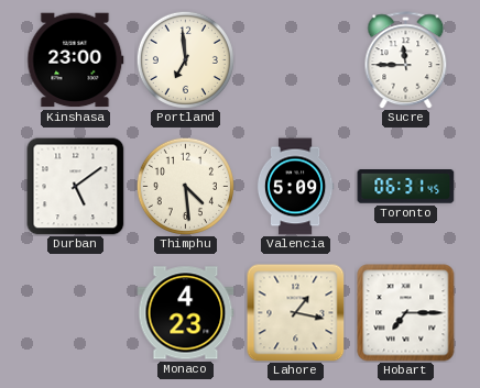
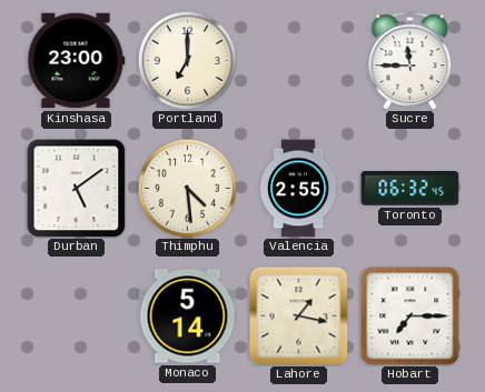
Portland: 6:59 -> 7:00
Valencia: 5:09 -> 2:55
Toronto: 06:31 -> 06:32
Monaco: 4:23 -> 5:14
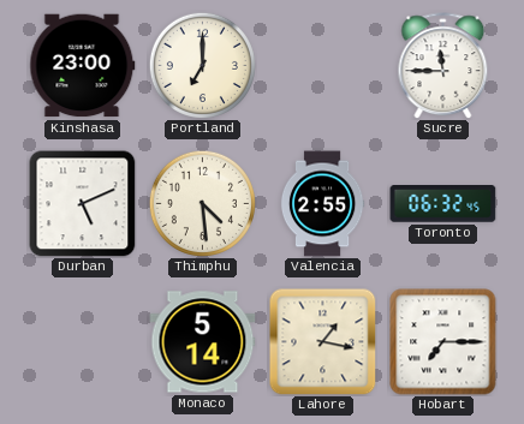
Durban: 5:09 -> 5:11
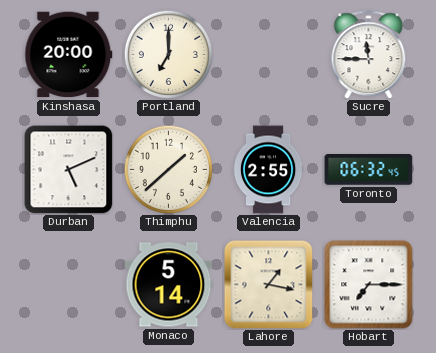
Kinshasa: 23:00 -> 20:00
Thimphu: 4:29 -> 1:38
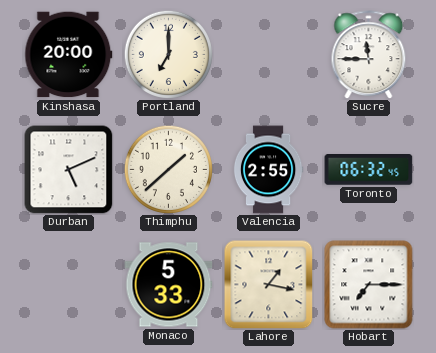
Monaco: 5:14 -> 5:33
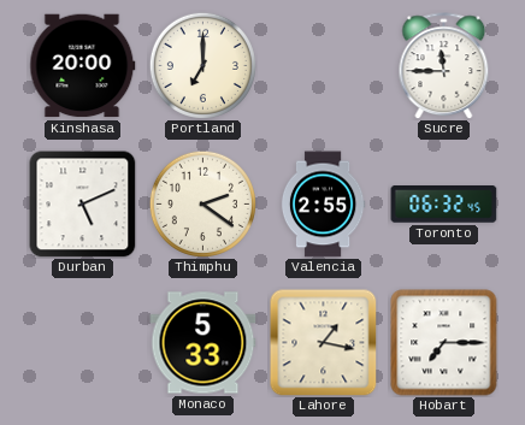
Thimphu: 1:38 -> 2:21
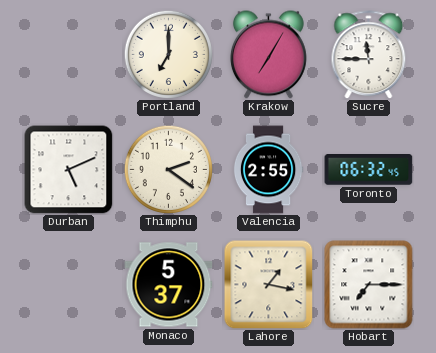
Kinshasa: 20:00 -> none
Krakow: none -> 7:05
Monaco: 5:33 -> 5:37
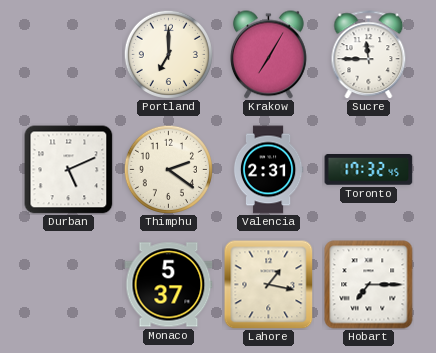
Valencia: 2:55 -> 2:31
Toronto: 06:32 -> 17:32
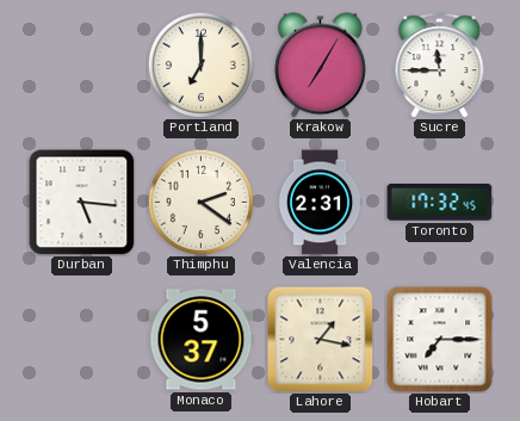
Durban: 5:11 -> 5:16
